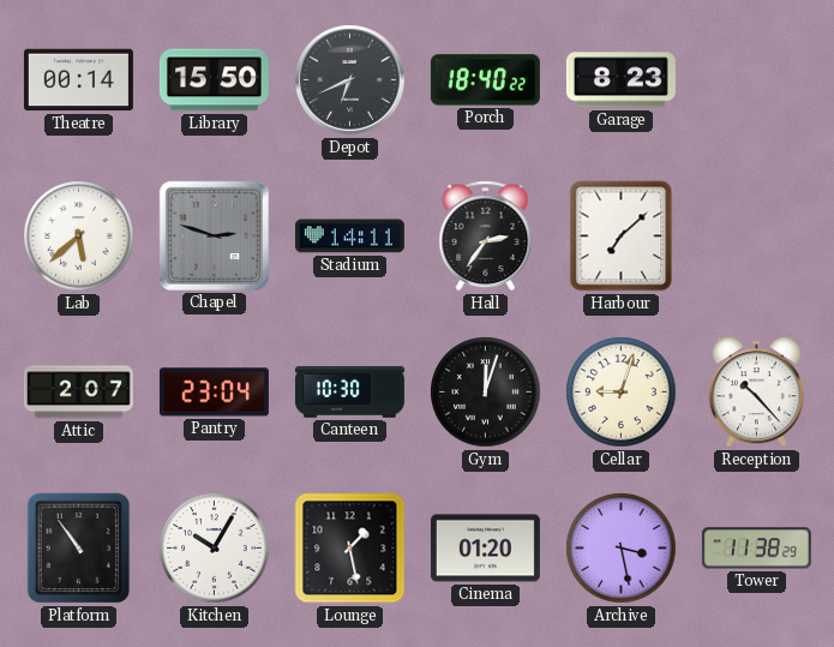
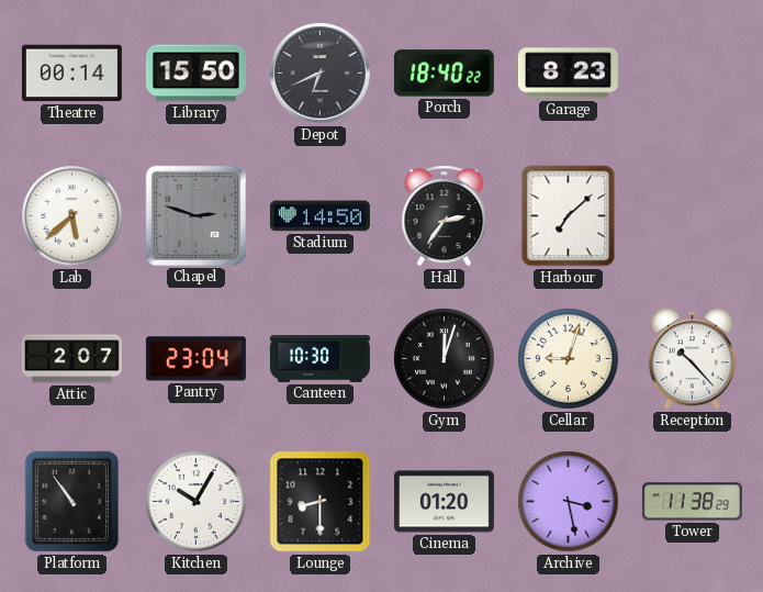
Stadium: 14:11 -> 14:50
Lounge: 1:28 -> 8:30
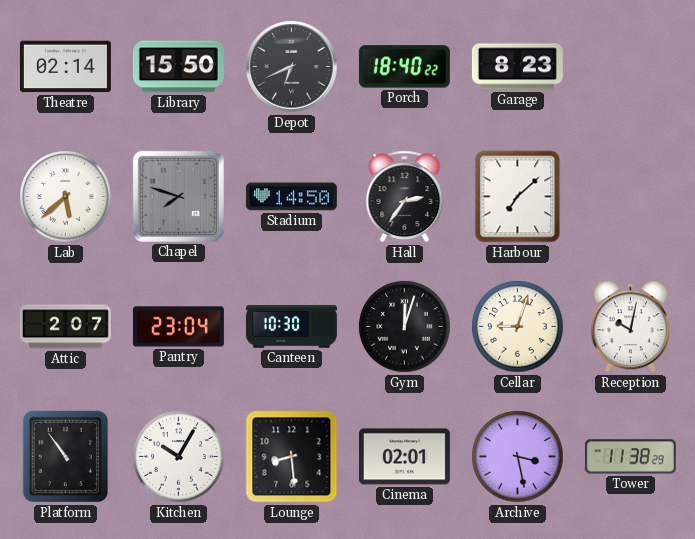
Theatre: 00:14 -> 02:14
Chapel: 2:48 -> 7:48
Reception: 10:23 -> 10:02
Lounge: 8:30 -> 8:29
Cinema: 01:20 -> 02:01
